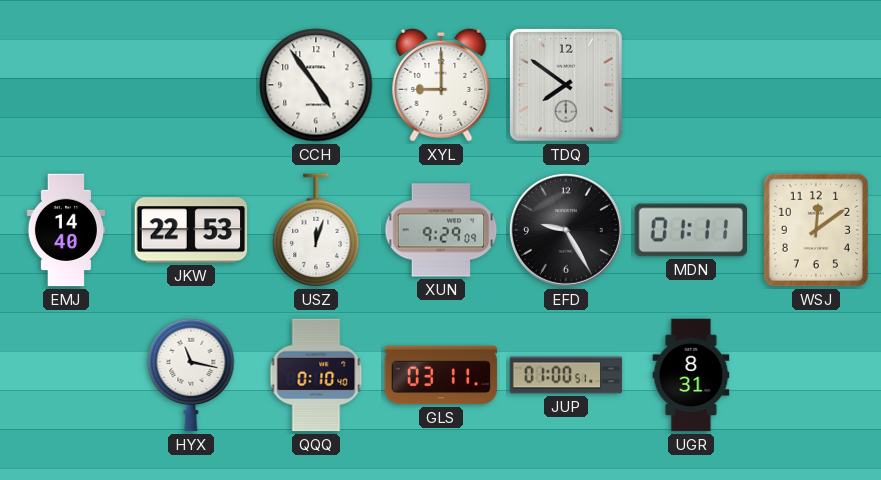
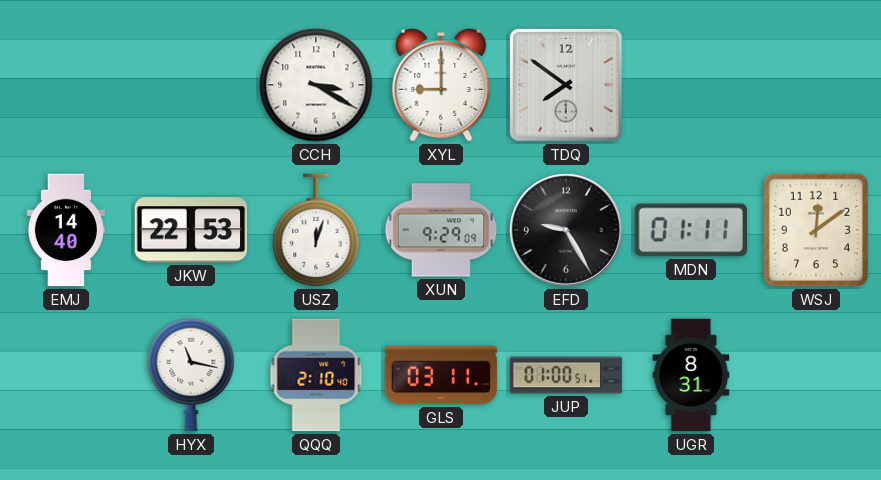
CCH: 4:54 -> 3:20
QQQ: 0:10 -> 2:10
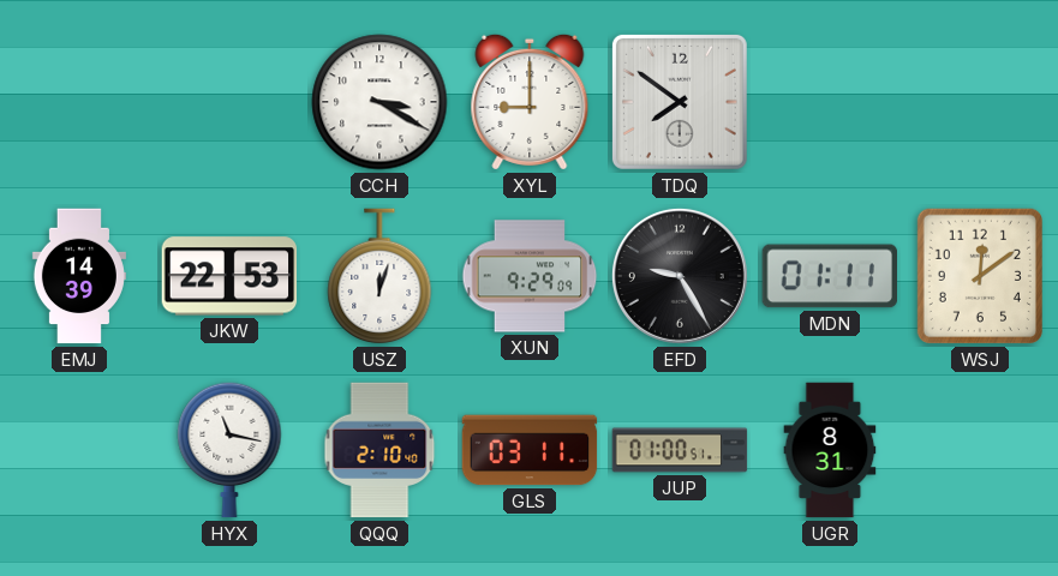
EMJ: 14:40 -> 14:39
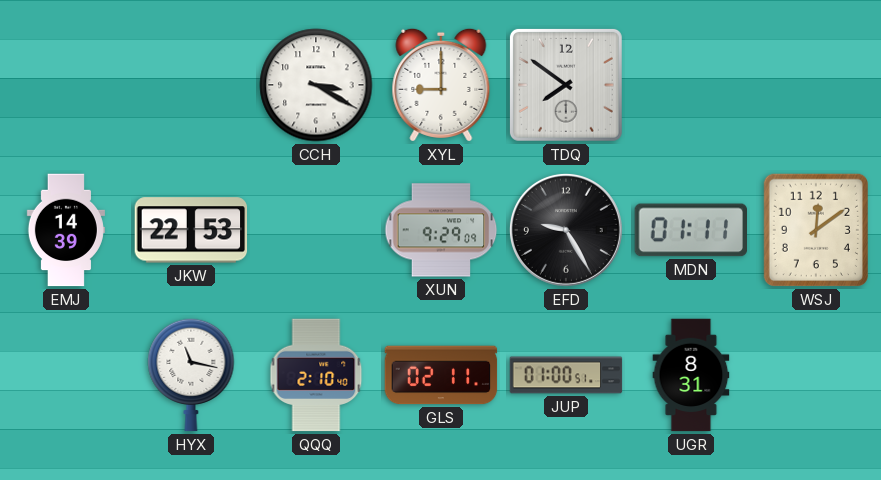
USZ: 12:03 -> none
GLS: 03:11 -> 02:11
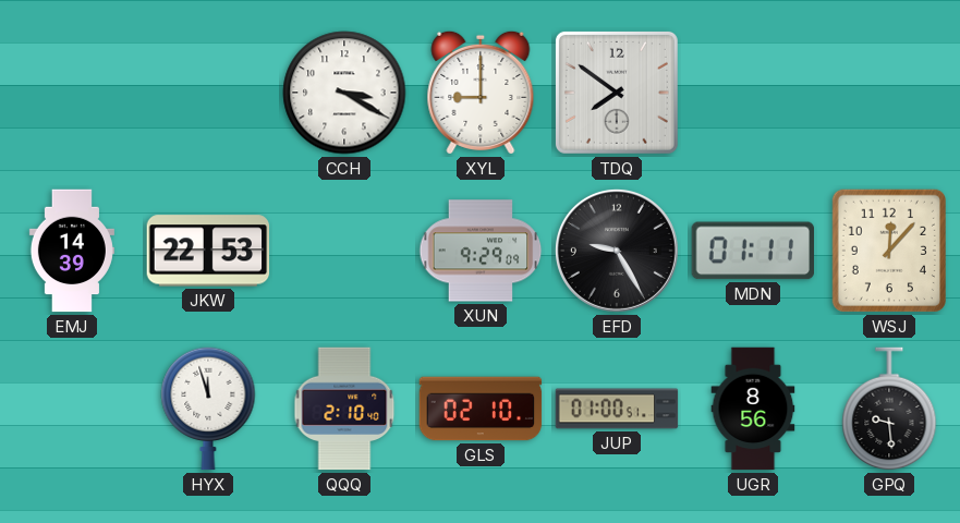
WSJ: 12:09 -> 12:07
HYX: 11:17 -> 11:57
GLS: 02:11 -> 02:10
UGR: 8:31 -> 8:56
GPQ: none -> 9:29
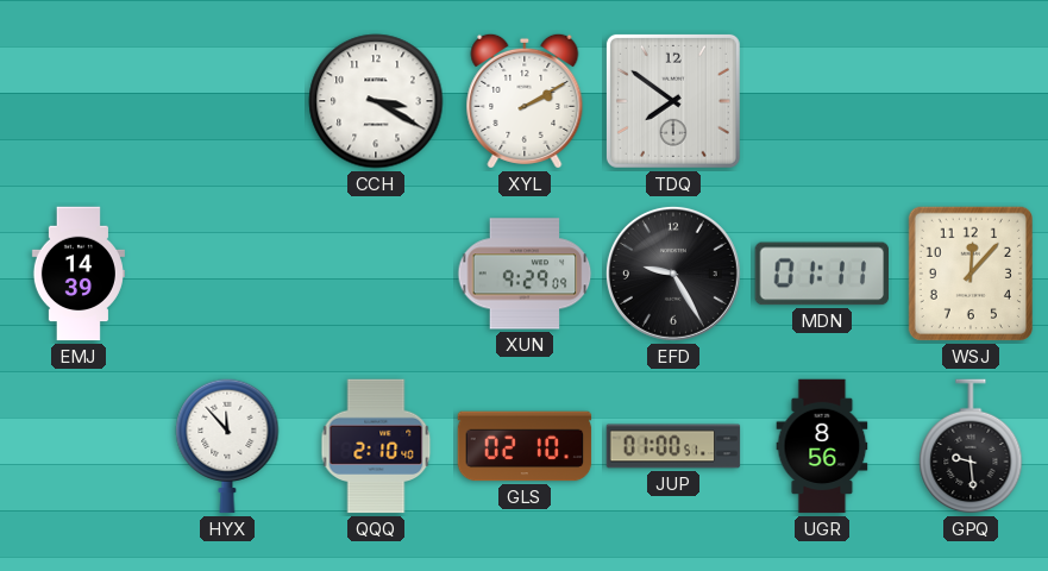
XYL: 9:00 -> 2:10
JKW: 22:53 -> none
HYX: 11:57 -> 11:53
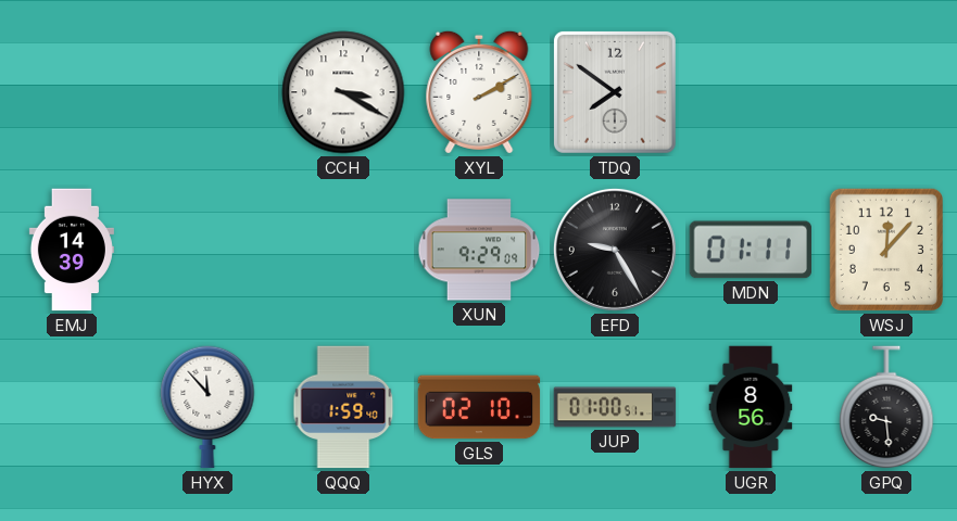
QQQ: 2:10 -> 1:59
